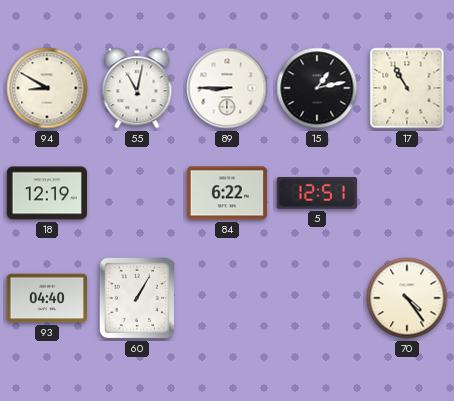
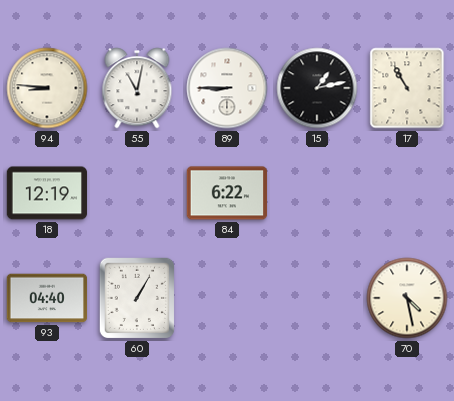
94: 8:50 -> 8:46
5: 12:51 -> none
70: 4:24 -> 4:28
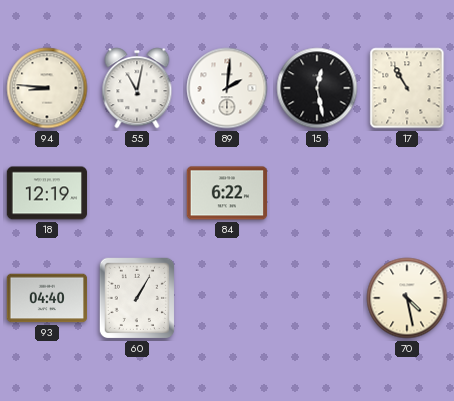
89: 8:45 -> 2:01
15: 1:13 -> 12:28
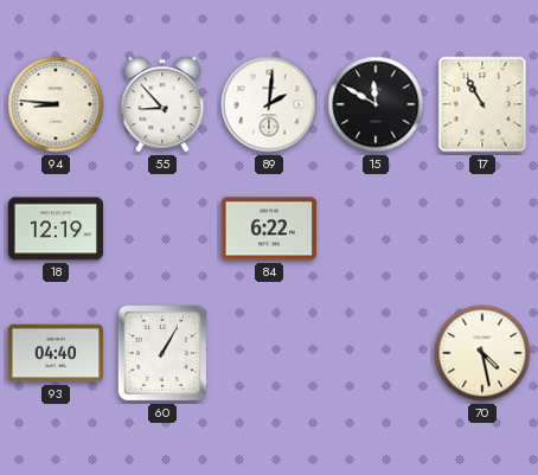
55: 11:02 -> 8:53
15: 12:28 -> 11:50
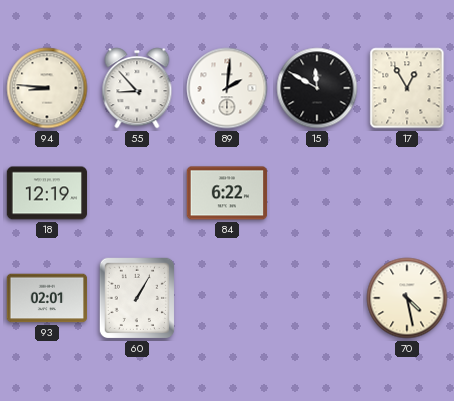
17: 10:55 -> 12:55
93: 04:40 -> 02:01
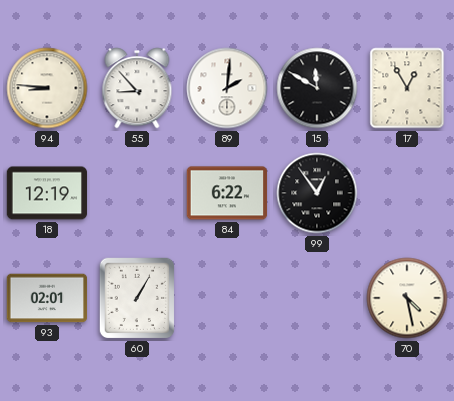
99: none -> 12:54
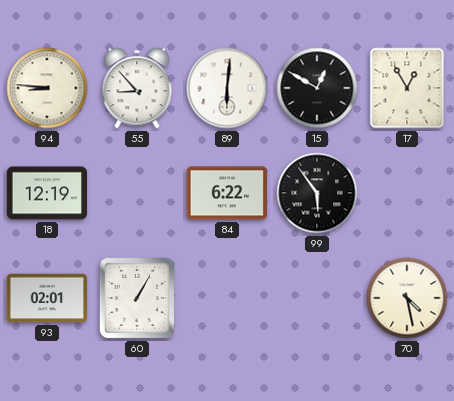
89: 2:01 -> 6:01
15: 11:50 -> 12:50
99: 12:54 -> 5:54
